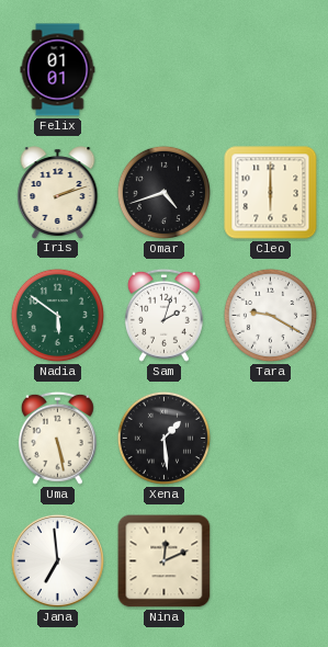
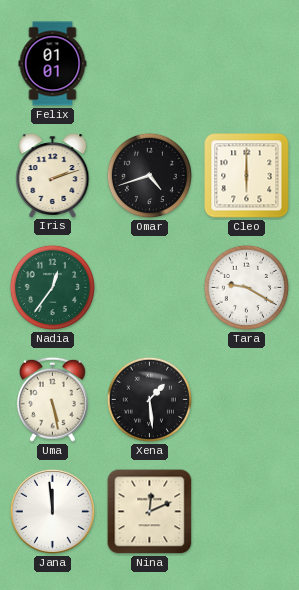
Nadia: 5:51 -> 12:36
Sam: 2:03 -> none
Jana: 6:59 -> 11:59
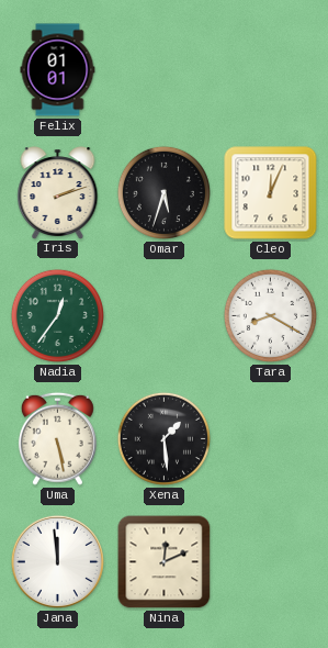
Omar: 4:42 -> 5:33
Cleo: 6:00 -> 12:04
Tara: 9:20 -> 8:20
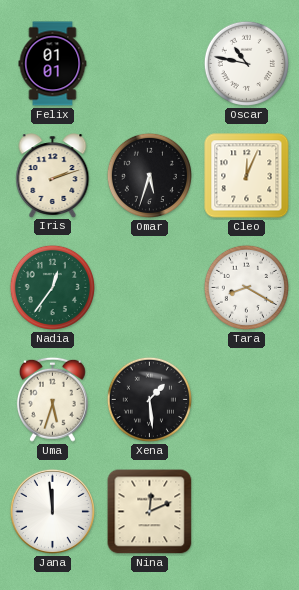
Oscar: none -> 10:47
Uma: 5:28 -> 5:33
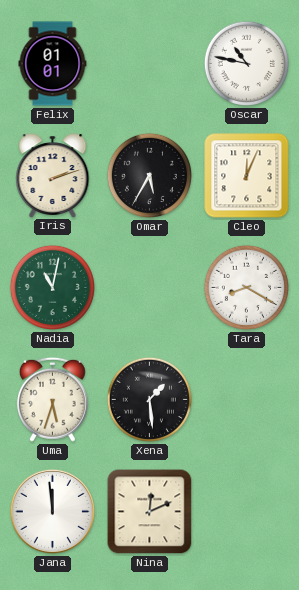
Omar: 5:33 -> 5:35
Nadia: 12:36 -> 11:02
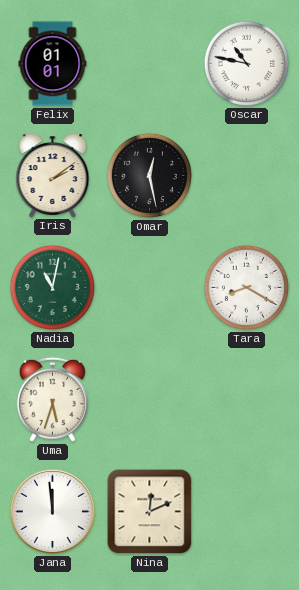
Iris: 2:12 -> 2:09
Omar: 5:35 -> 12:28
Cleo: 12:04 -> none
Xena: 1:29 -> none
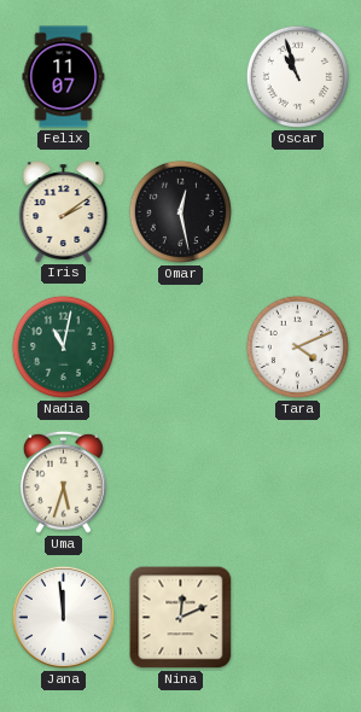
Felix: 01:01 -> 11:07
Oscar: 10:47 -> 10:57
Tara: 8:20 -> 4:11
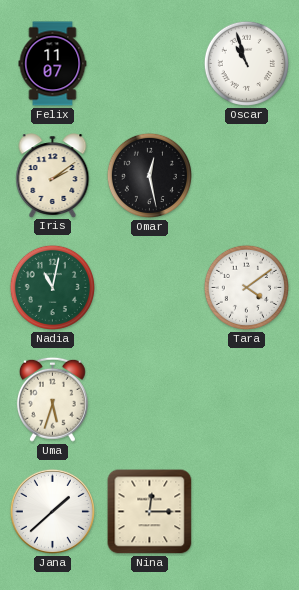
Tara: 4:11 -> 4:09
Jana: 11:59 -> 1:38
Nina: 12:11 -> 12:15
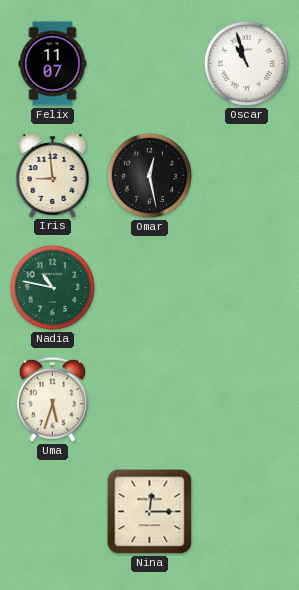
Iris: 2:09 -> 8:59
Nadia: 11:02 -> 10:47
Tara: 4:09 -> none
Jana: 1:38 -> none
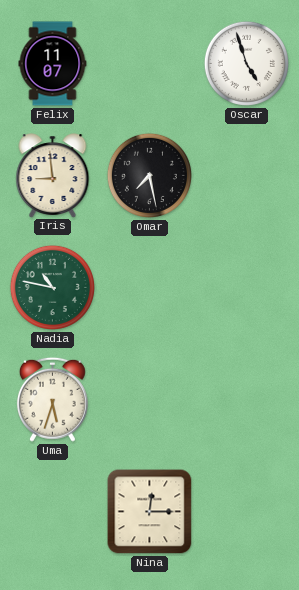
Oscar: 10:57 -> 4:57
Omar: 12:28 -> 7:28
